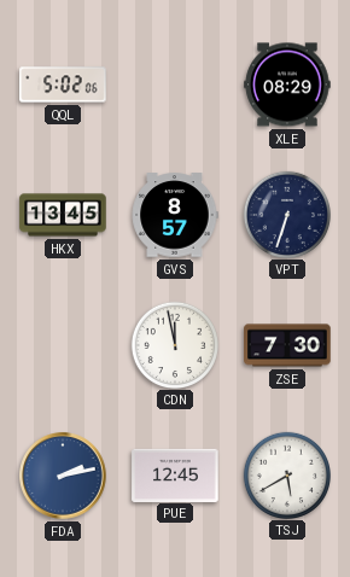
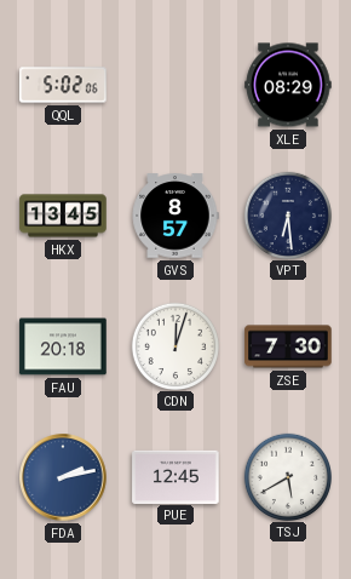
VPT: 6:33 -> 6:29
FAU: none -> 20:18
CDN: 11:58 -> 12:03
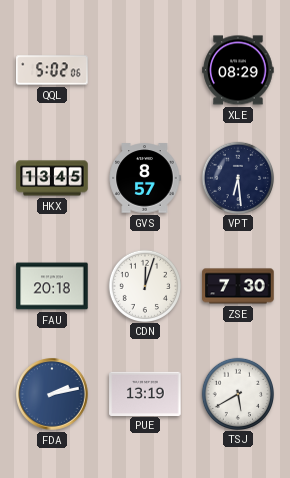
PUE: 12:45 -> 13:19
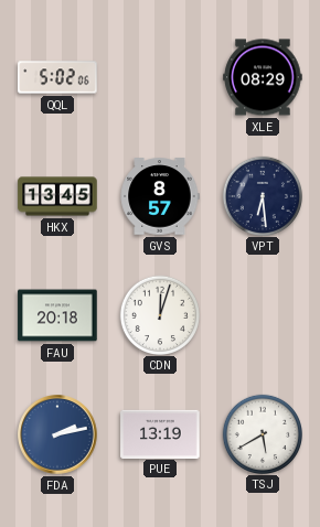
ZSE: 7:30 -> none
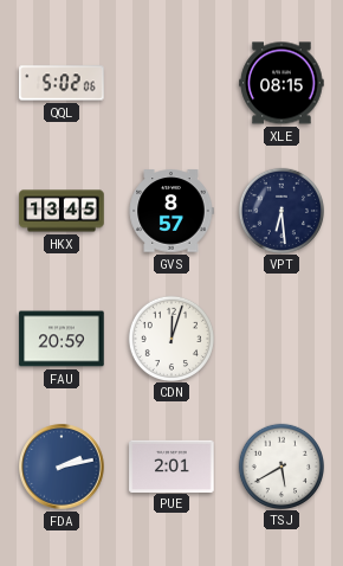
XLE: 08:29 -> 08:15
FAU: 20:18 -> 20:59
PUE: 13:19 -> 2:01
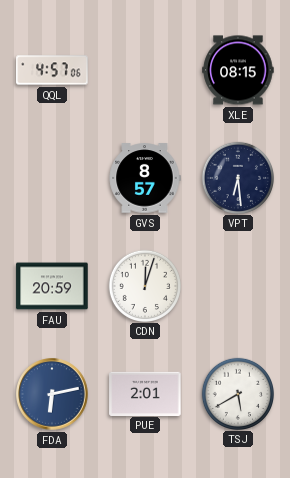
QQL: 5:02 -> 4:57
HKX: 13:45 -> none
FDA: 2:13 -> 6:13
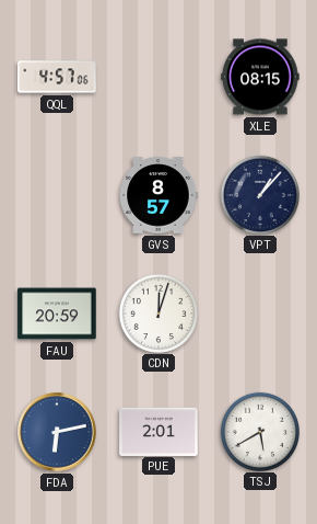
VPT: 6:29 -> 1:07
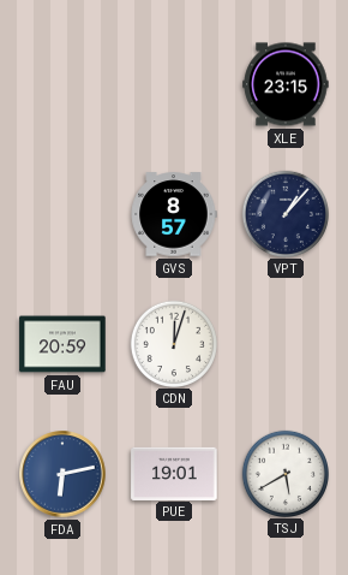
QQL: 4:57 -> none
XLE: 08:15 -> 23:15
PUE: 2:01 -> 19:01
